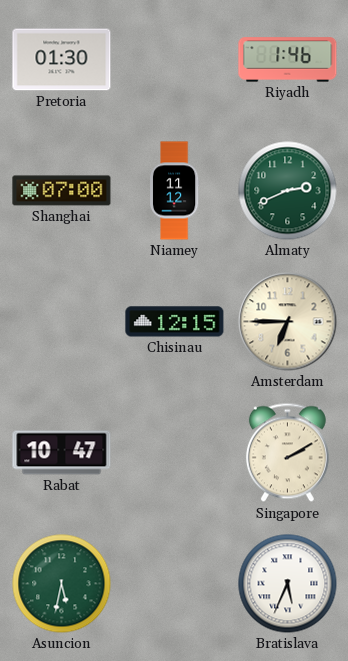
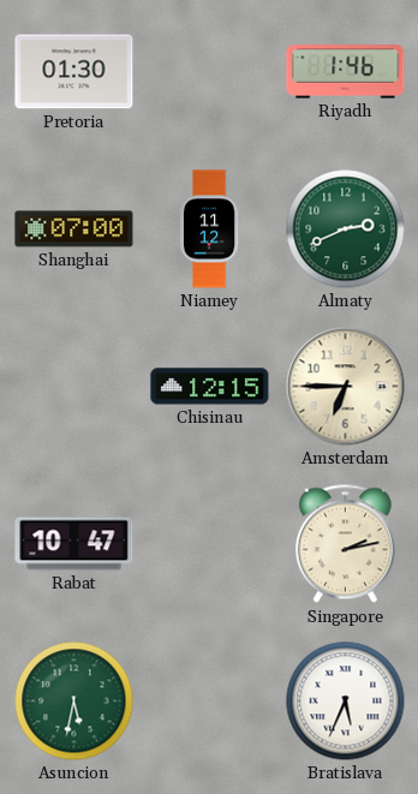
Singapore: 2:10 -> 2:13
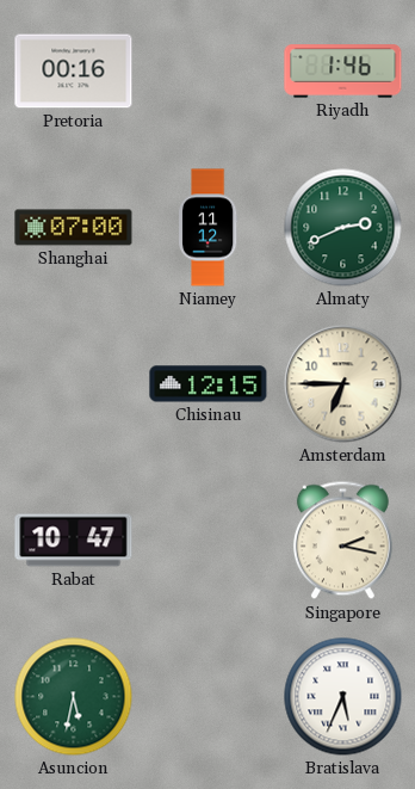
Pretoria: 01:30 -> 00:16
Singapore: 2:13 -> 2:17
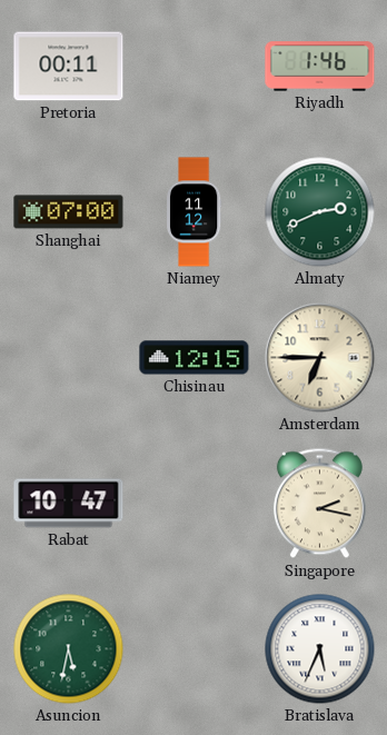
Pretoria: 00:16 -> 00:11
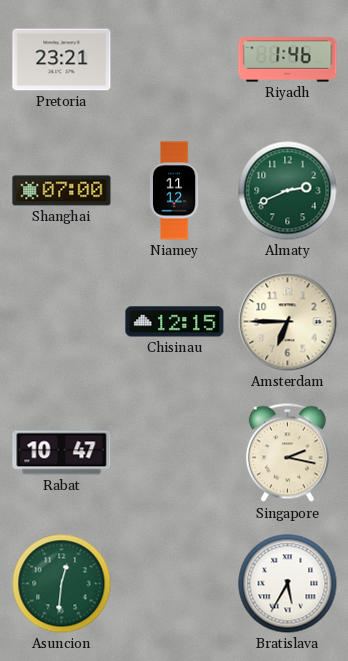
Pretoria: 00:11 -> 23:21
Asuncion: 5:32 -> 12:31
Bratislava: 5:34 -> 5:35
